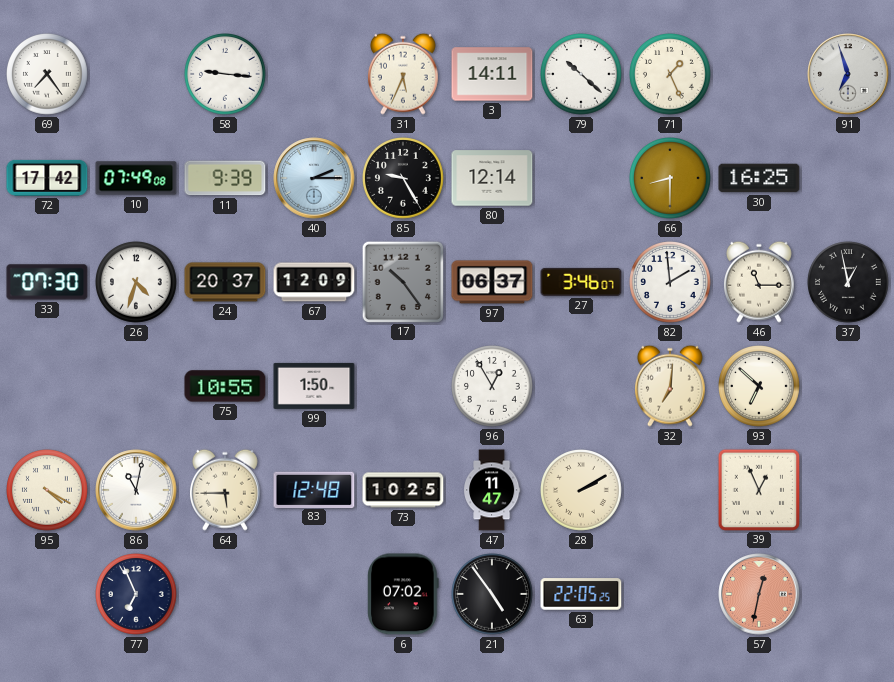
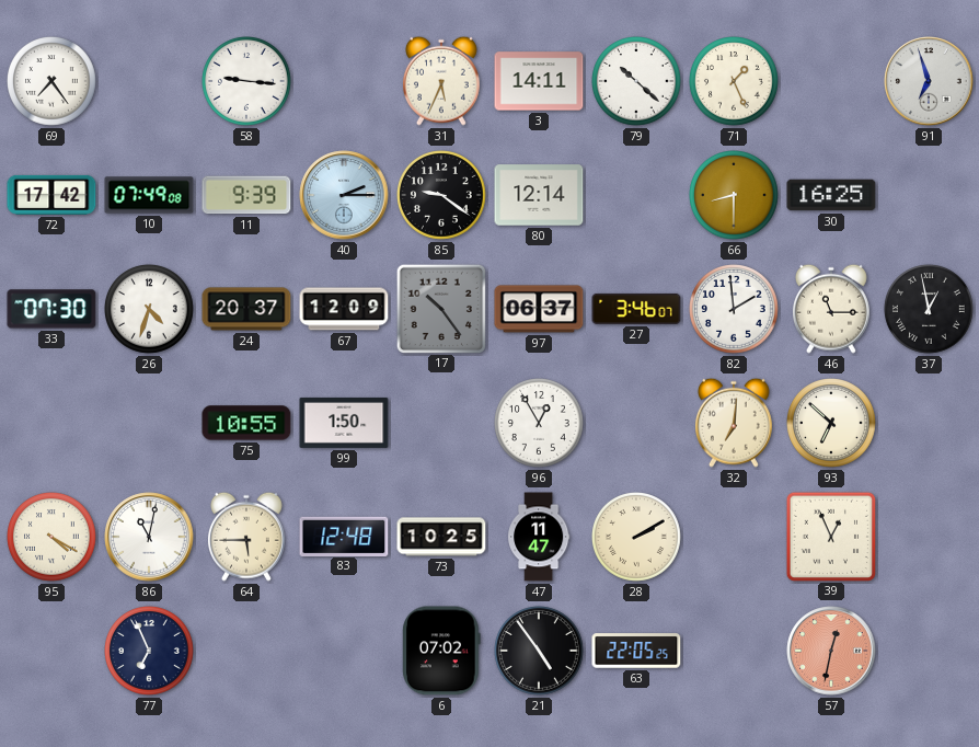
85: 9:25 -> 9:21
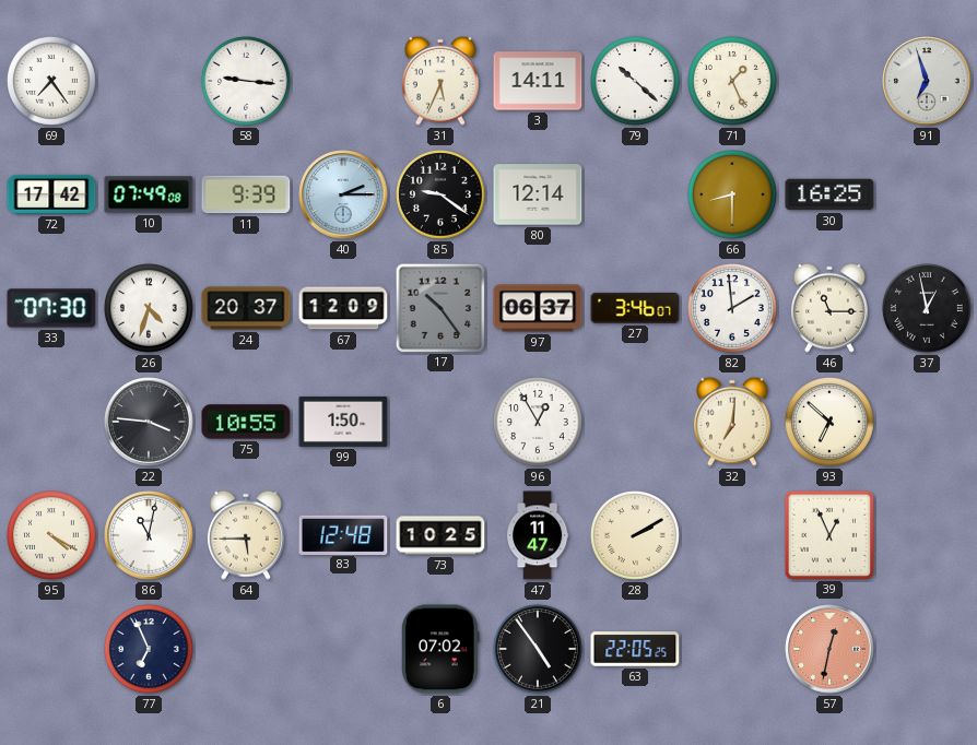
22: none -> 3:46
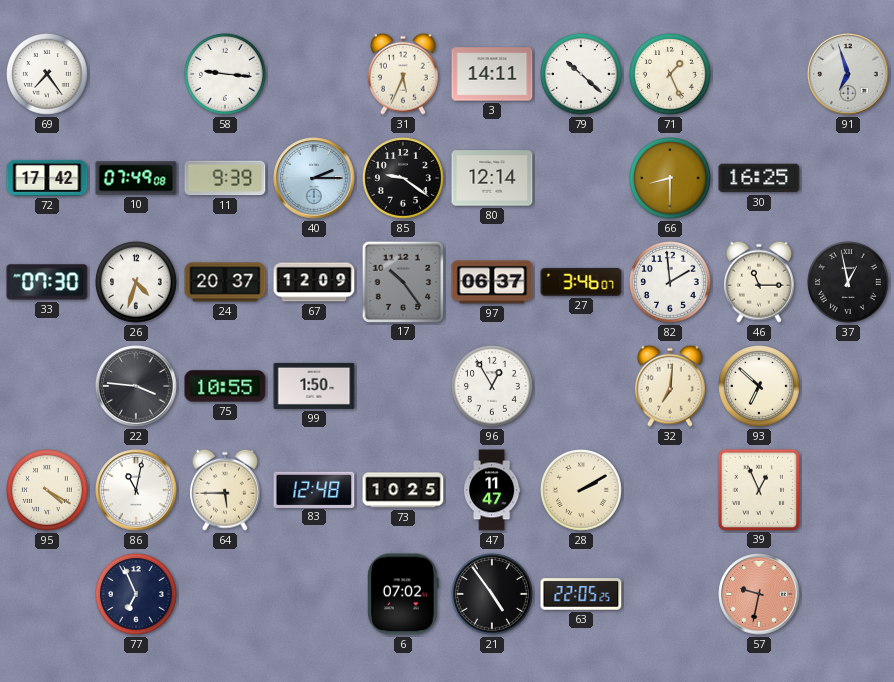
57: 12:32 -> 9:32
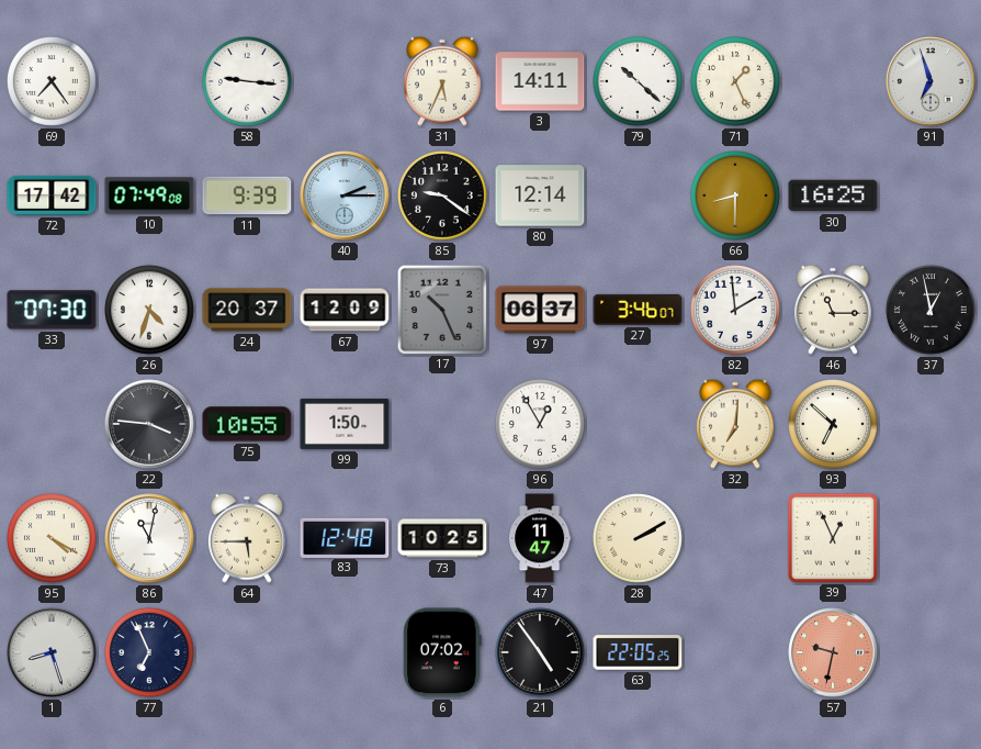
17: 10:24 -> 10:26
1: none -> 8:27
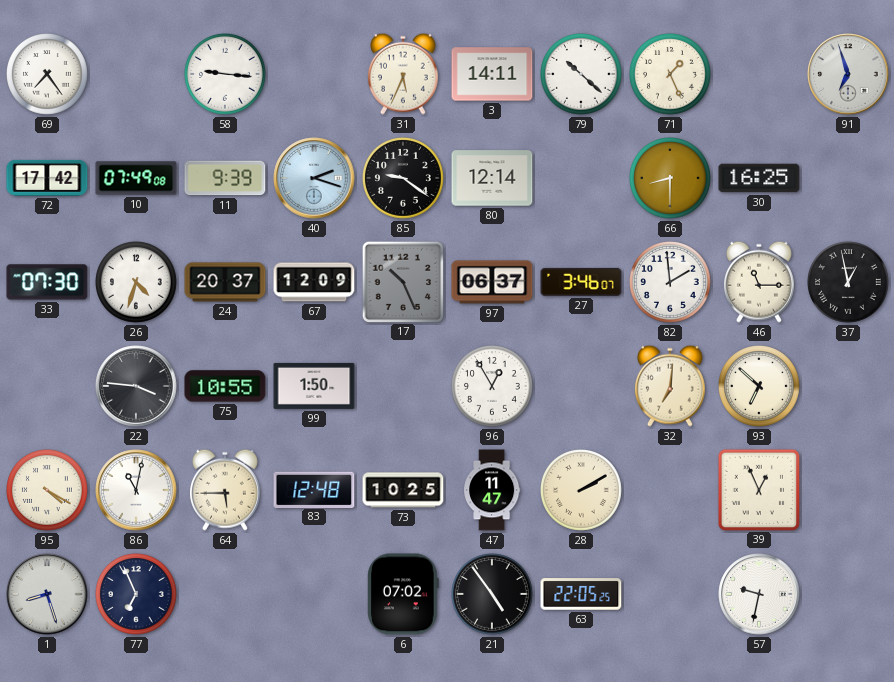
40: 2:15 -> 2:18
57 dial: salmon -> white
